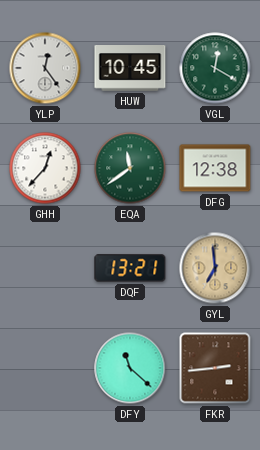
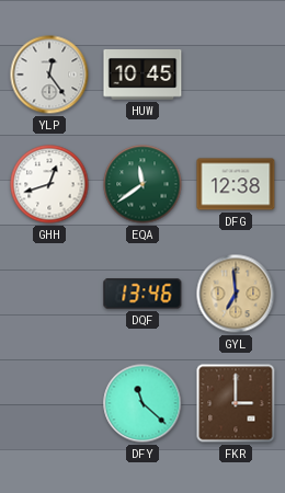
VGL: 12:20 -> none
GHH: 12:37 -> 12:42
DQF: 13:21 -> 13:46
FKR: 2:44 -> 3:00
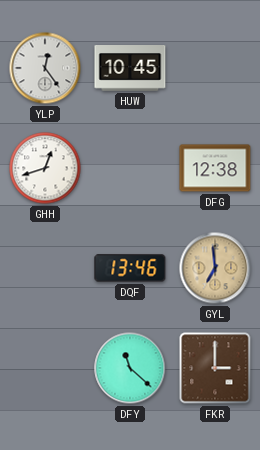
EQA: 11:39 -> none
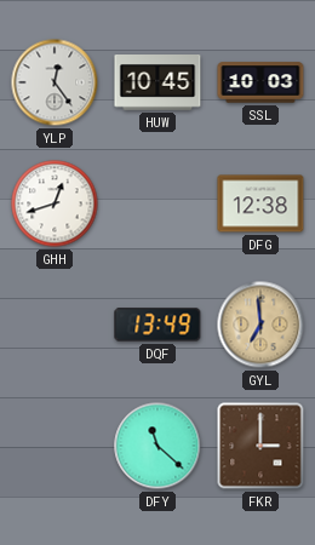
SSL: none -> 10:03
DQF: 13:46 -> 13:49
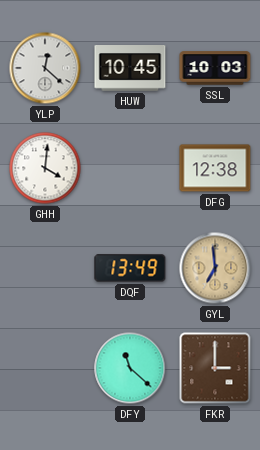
YLP: 12:24 -> 12:22
GHH: 12:42 -> 4:01
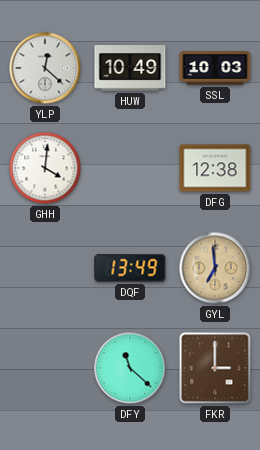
HUW: 10:45 -> 10:49
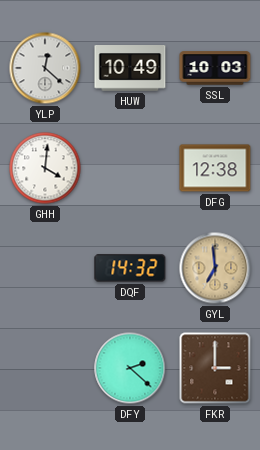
DQF: 13:49 -> 14:32
DFY: 11:22 -> 2:22
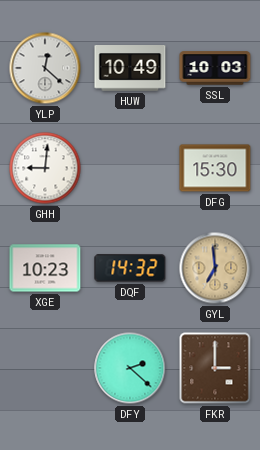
GHH: 4:01 -> 9:01
DFG: 12:38 -> 15:30
XGE: none -> 10:23
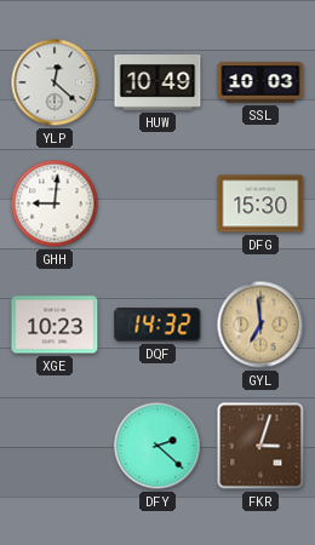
FKR: 3:00 -> 3:03
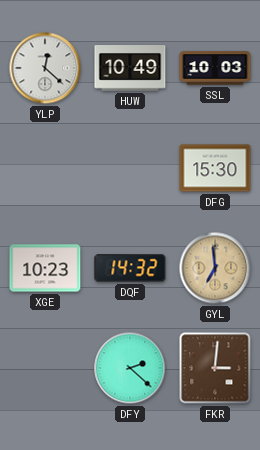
GHH: 9:01 -> none
FKR: 3:03 -> 3:01
